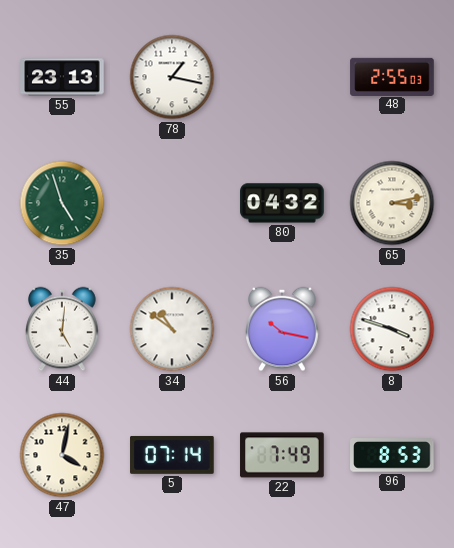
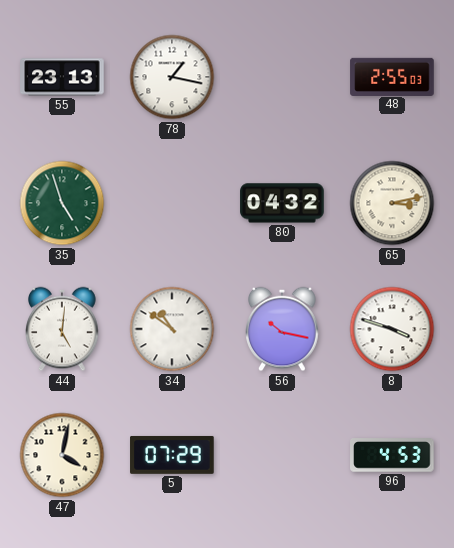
5: 07:14 -> 07:29
22: 7:49 -> none
96: 8:53 -> 4:53
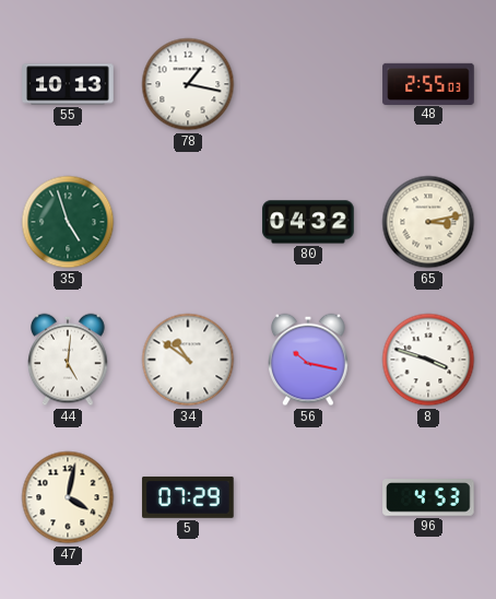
55: 23:13 -> 10:13
